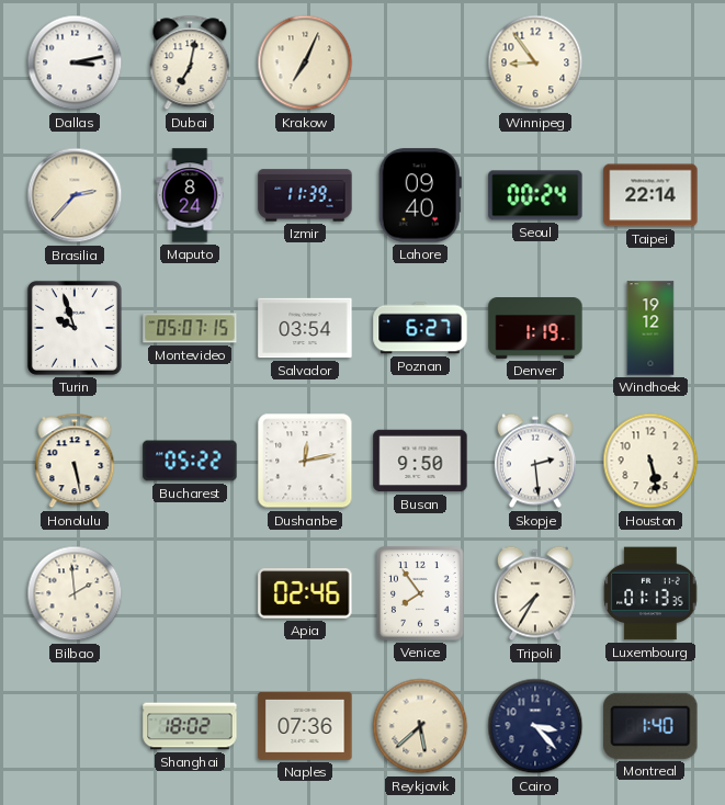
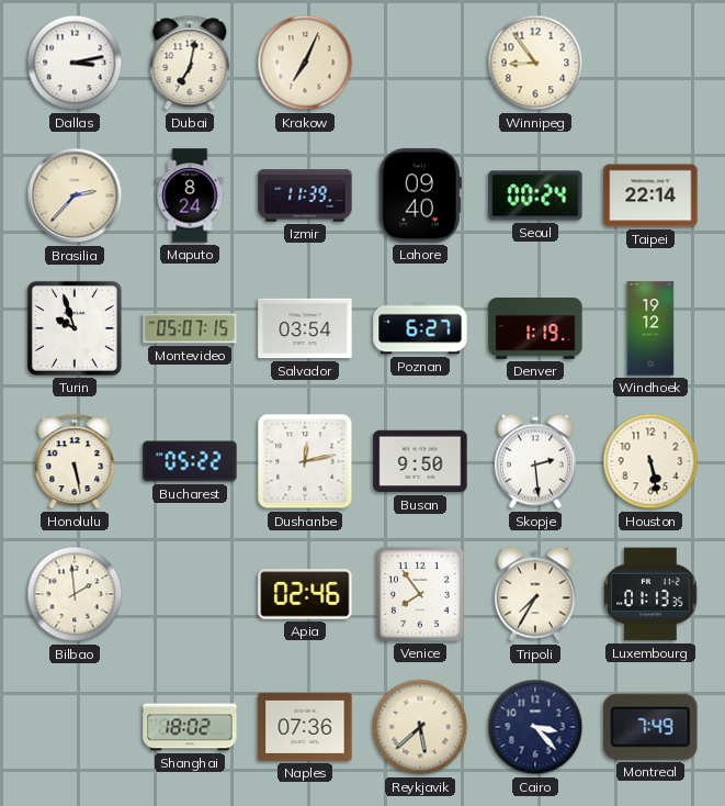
Montreal: 1:40 -> 7:49
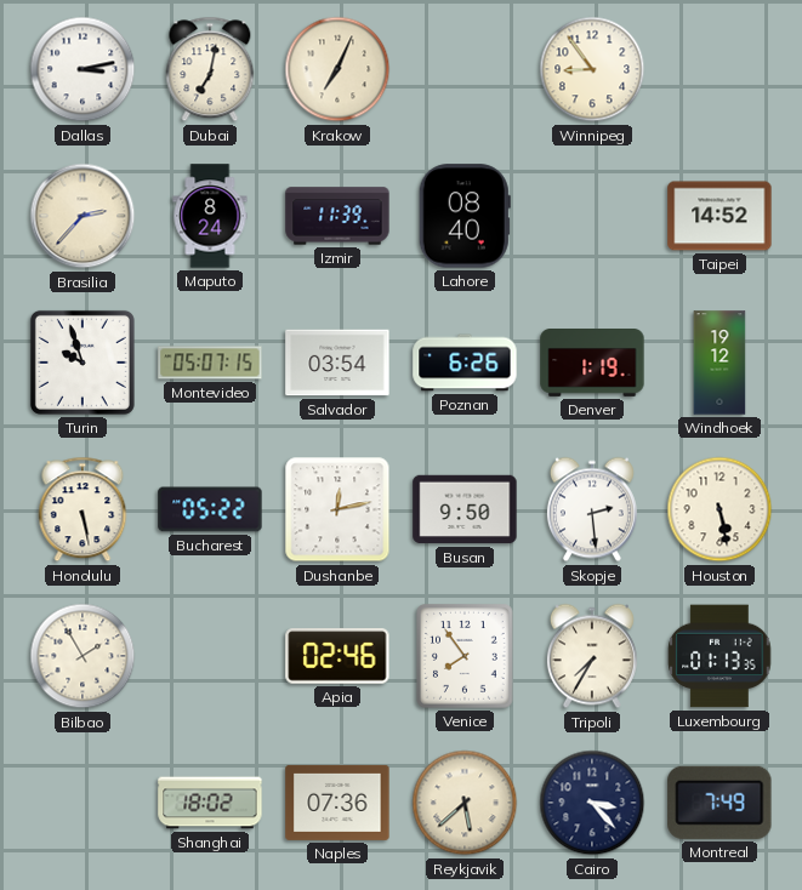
Lahore: 09:40 -> 08:40
Seoul: 00:24 -> none
Taipei: 22:14 -> 14:52
Poznan: 6:27 -> 6:26
Bilbao: 1:59 -> 1:55
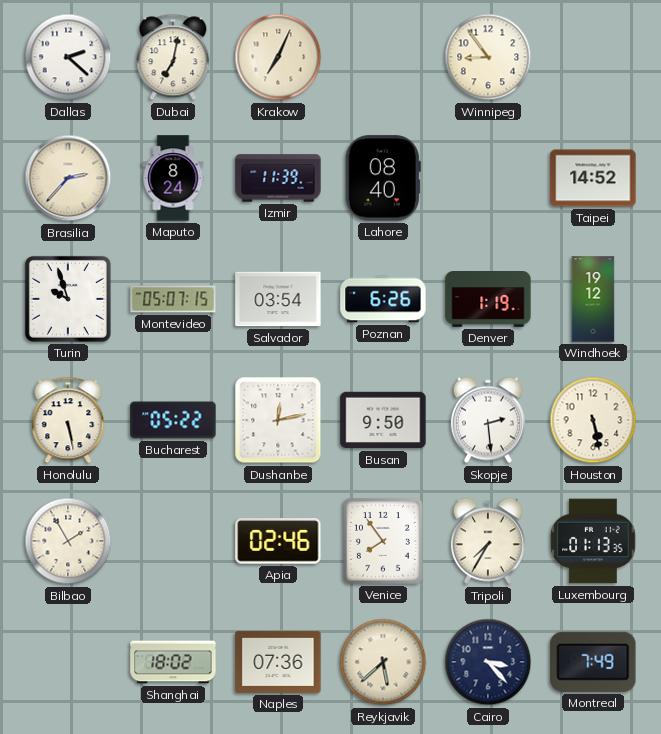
Dallas: 3:13 -> 2:22
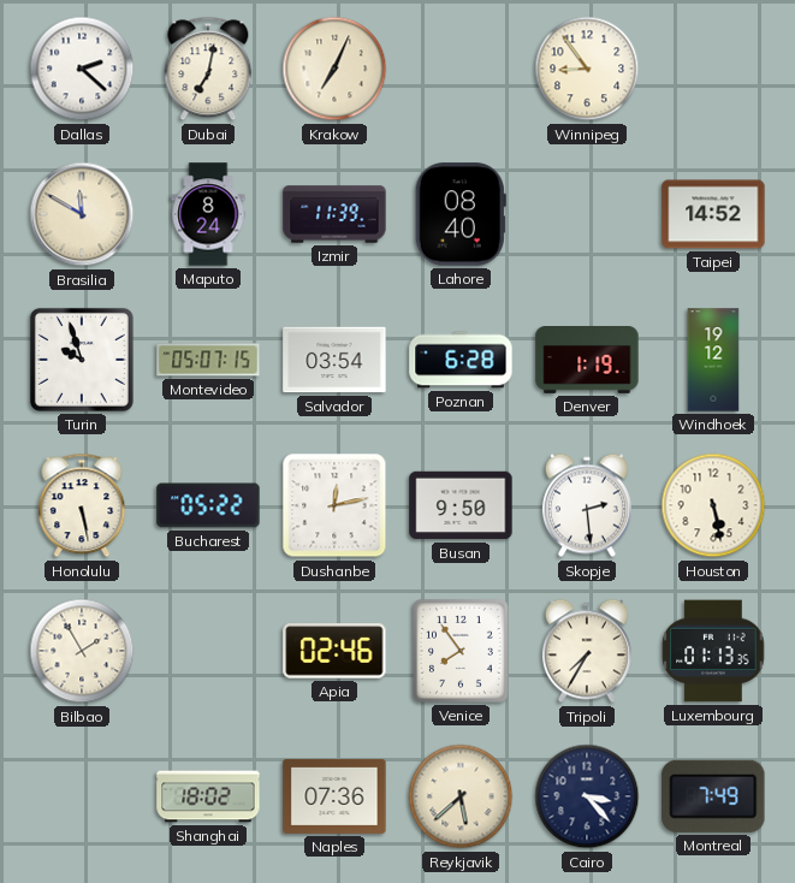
Brasilia: 2:37 -> 11:50
Poznan: 6:26 -> 6:28
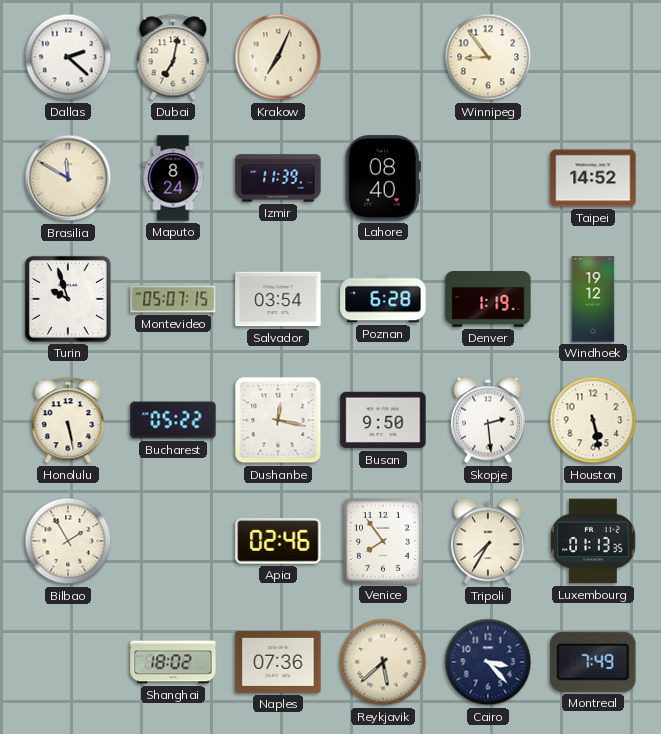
Dushanbe: 12:13 -> 12:17
